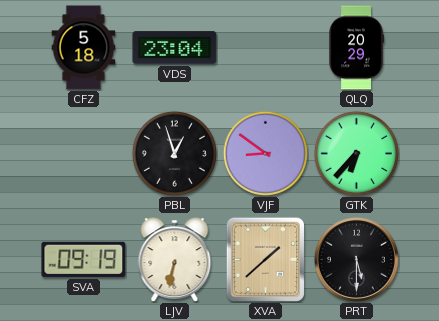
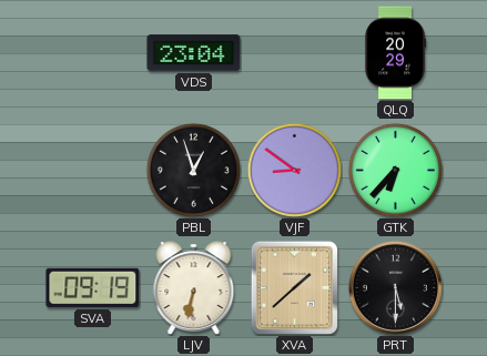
CFZ: 5:18 -> none
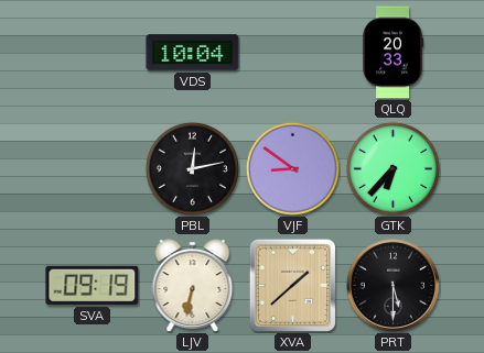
VDS: 23:04 -> 10:04
QLQ: 20:29 -> 20:33
PBL: 12:57 -> 12:13
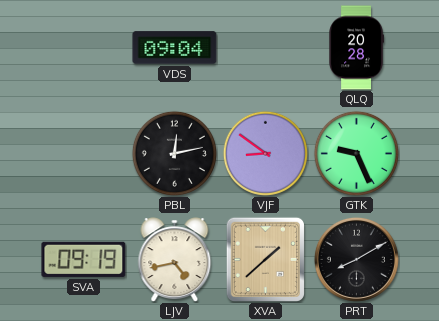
VDS: 10:04 -> 09:04
QLQ: 20:33 -> 20:28
GTK: 6:37 -> 9:26
LJV: 6:32 -> 4:43
PRT: 5:30 -> 8:10
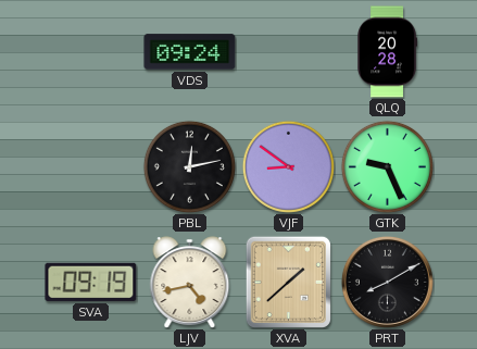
VDS: 09:04 -> 09:24
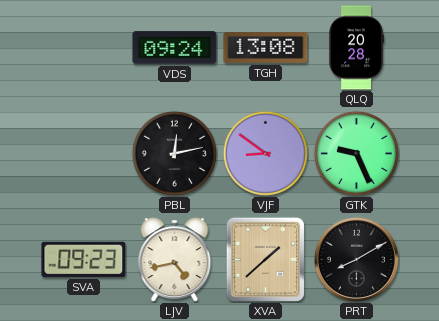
TGH: none -> 13:08
SVA: 09:19 -> 09:23
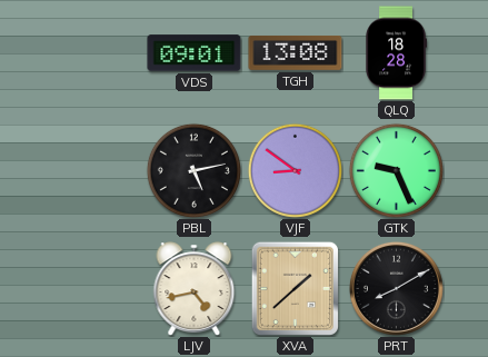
VDS: 09:24 -> 09:01
QLQ: 20:28 -> 18:28
PBL: 12:13 -> 5:13
SVA: 09:23 -> none
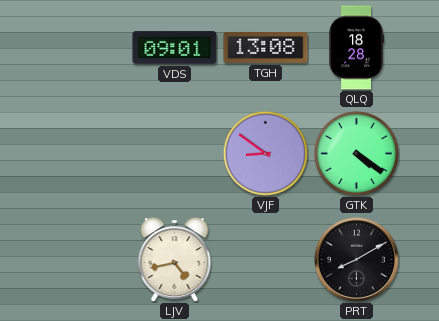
PBL: 5:13 -> none
GTK: 9:26 -> 4:21
XVA: 1:38 -> none
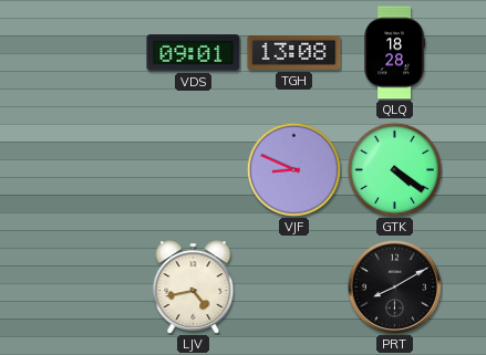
VJF: 8:51 -> 8:49
